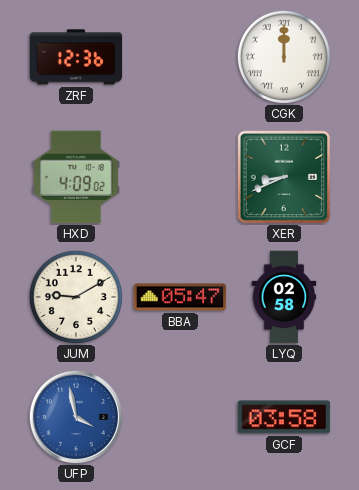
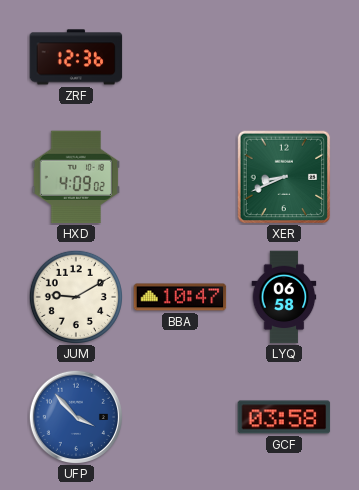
CGK: 12:00 -> none
BBA: 05:47 -> 10:47
LYQ: 02:58 -> 06:58
UFP: 3:58 -> 3:53
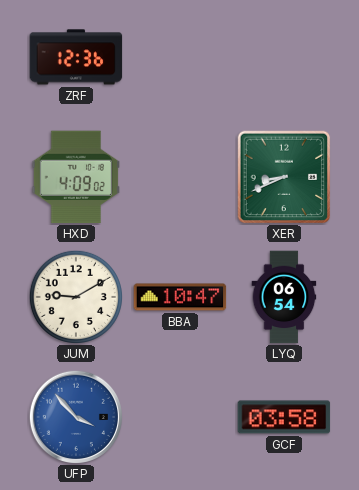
LYQ: 06:58 -> 06:54
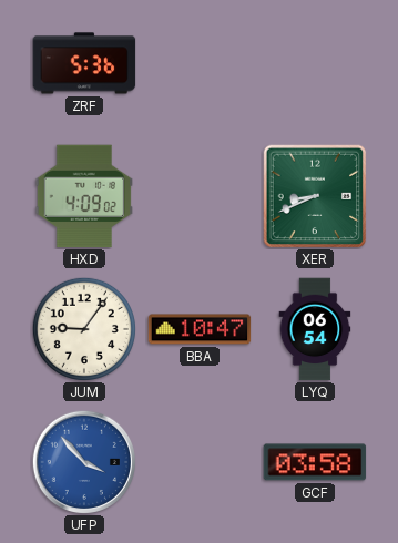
ZRF: 12:36 -> 5:36
JUM: 9:10 -> 9:06
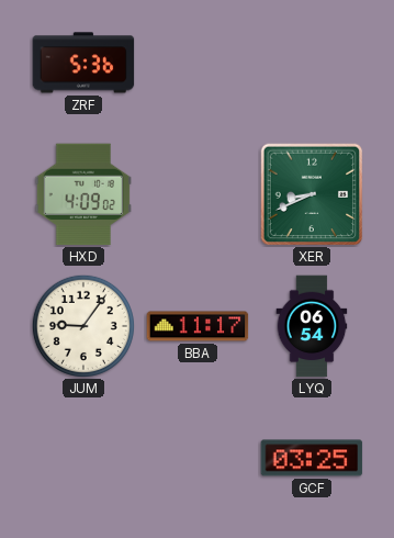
BBA: 10:47 -> 11:17
UFP: 3:53 -> none
GCF: 03:58 -> 03:25
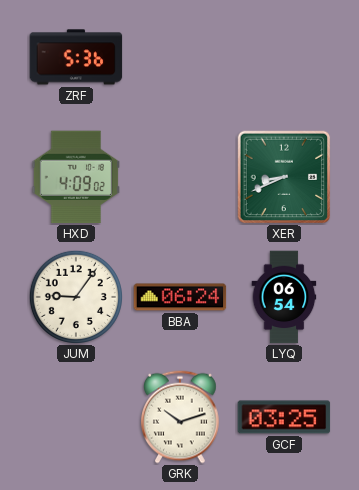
BBA: 11:17 -> 06:24
GRK: none -> 10:12
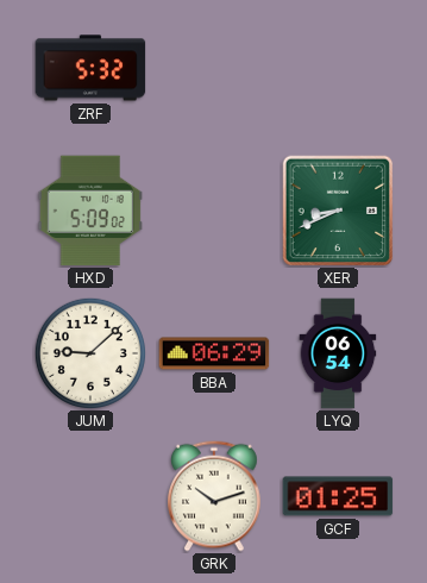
ZRF: 5:36 -> 5:32
HXD: 4:09 -> 5:09
JUM: 9:06 -> 9:08
BBA: 06:24 -> 06:29
GCF: 03:25 -> 01:25
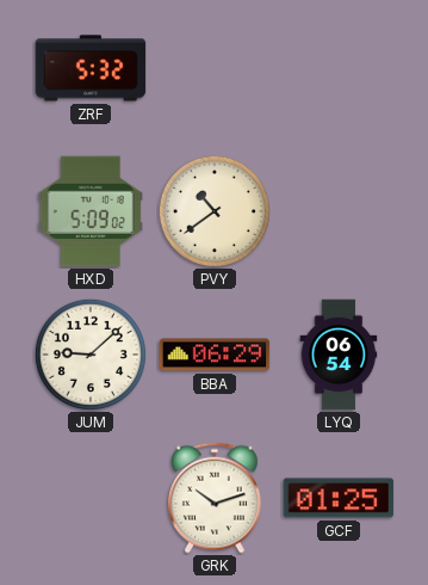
PVY: none -> 10:39
XER: 8:41 -> none
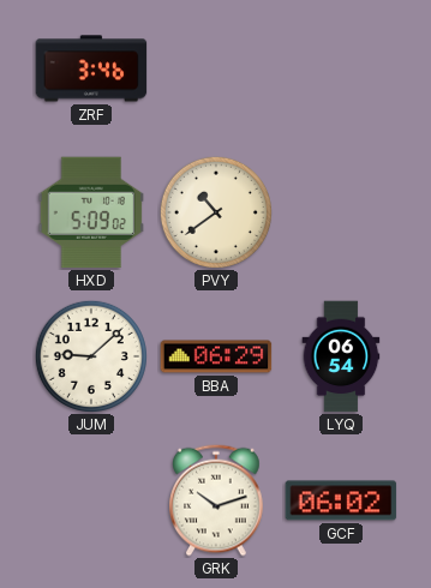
ZRF: 5:32 -> 3:46
GCF: 01:25 -> 06:02
